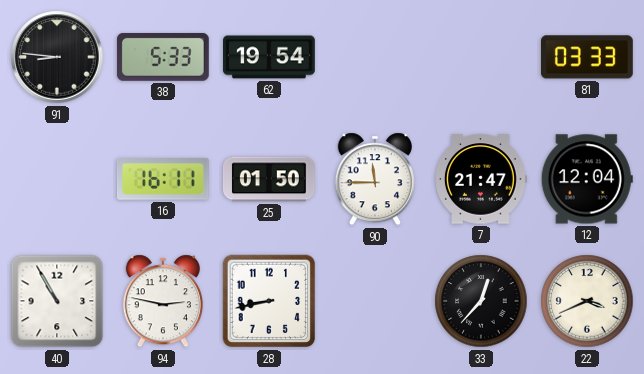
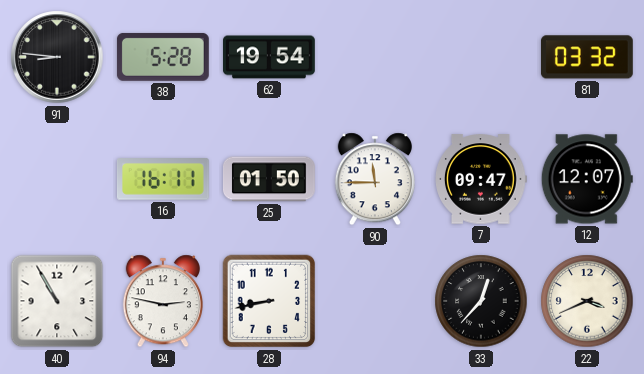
38: 5:33 -> 5:28
81: 03:33 -> 03:32
7: 21:47 -> 09:47
12: 12:04 -> 12:07
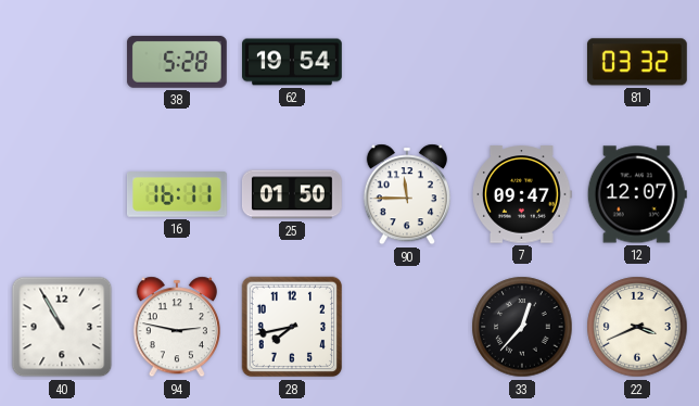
91: 8:46 -> none
28: 8:43 -> 7:43
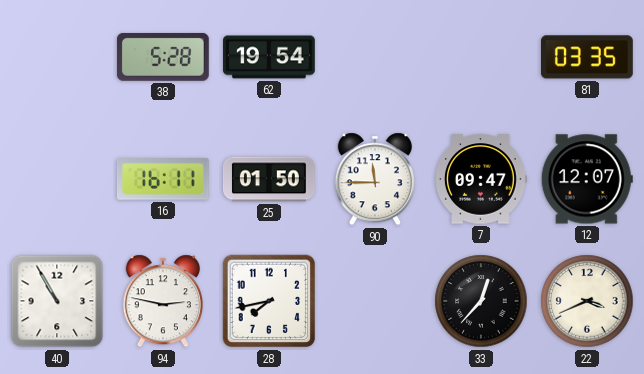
81: 03:32 -> 03:35
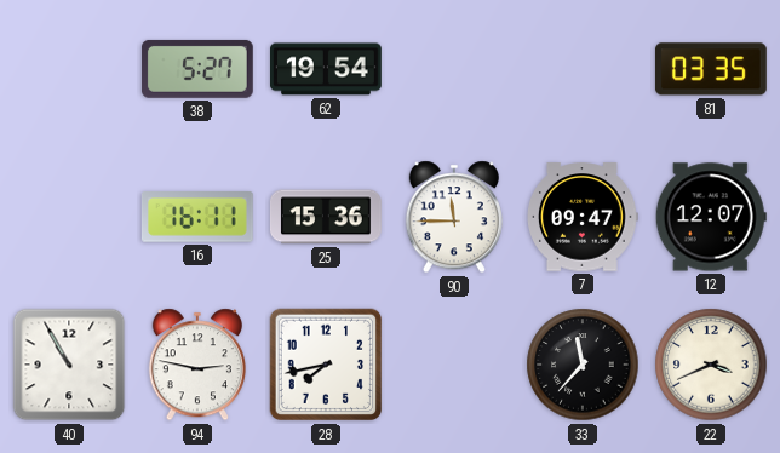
38: 5:28 -> 5:27
25: 01:50 -> 15:36
33: 12:37 -> 11:37
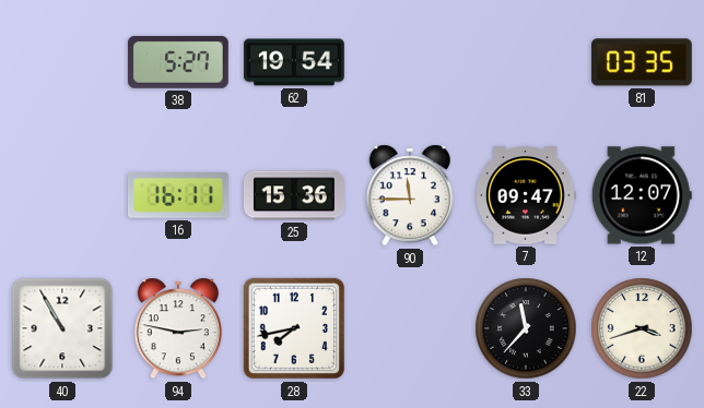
22: 3:41 -> 3:42
